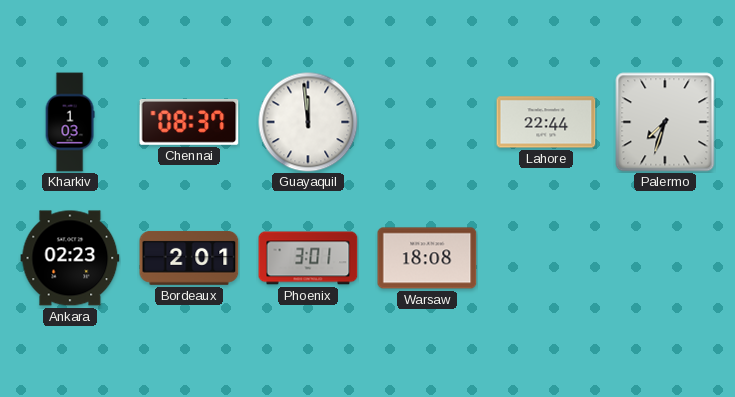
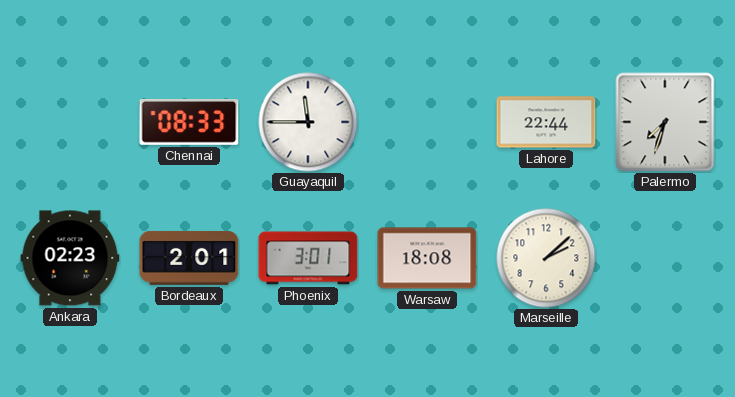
Kharkiv: 1:03 -> none
Chennai: 08:37 -> 08:33
Guayaquil: 11:59 -> 11:45
Marseille: none -> 2:08
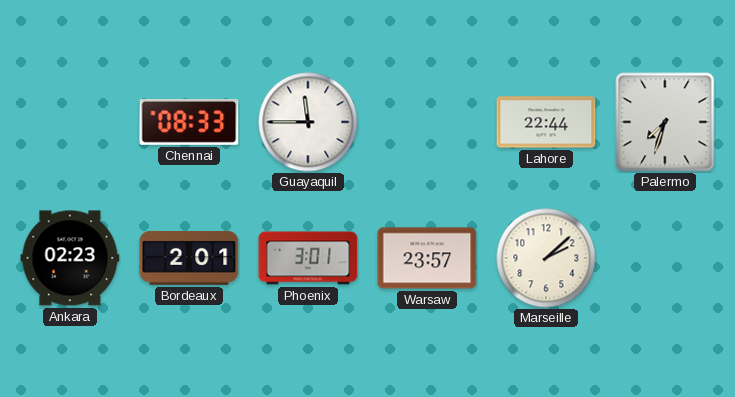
Warsaw: 18:08 -> 23:57
